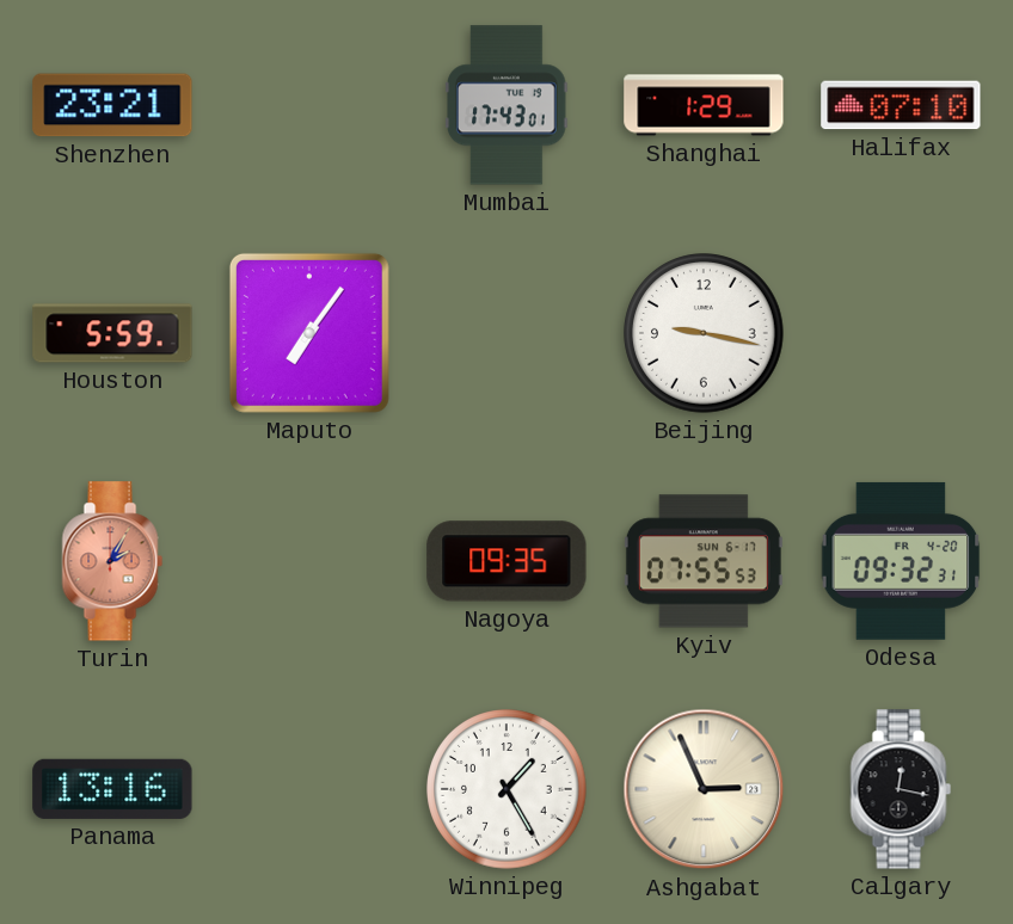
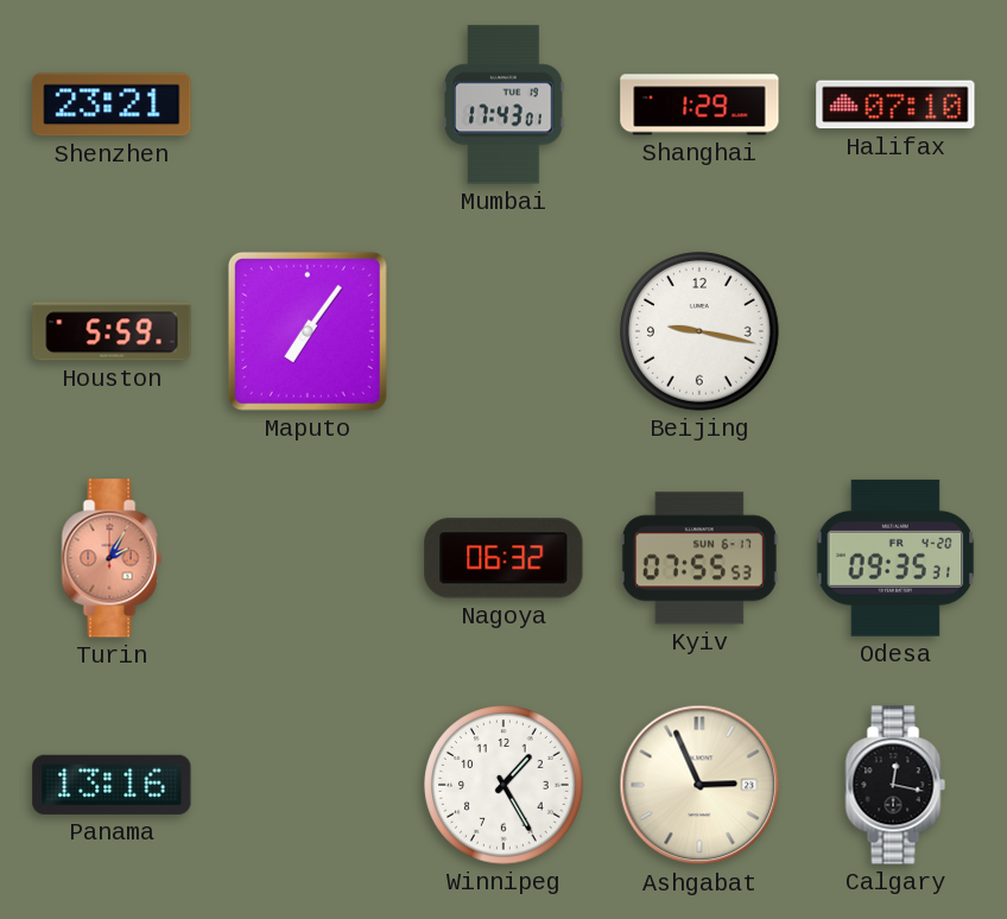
Nagoya: 09:35 -> 06:32
Odesa: 09:32 -> 09:35
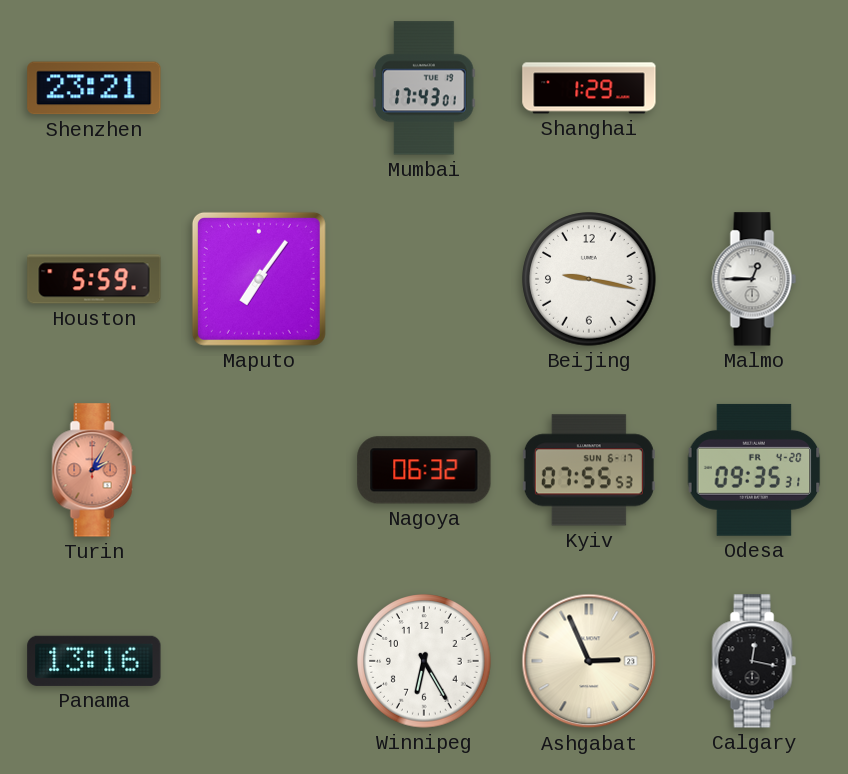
Halifax: 07:10 -> none
Malmo: none -> 12:45
Winnipeg: 1:25 -> 6:25
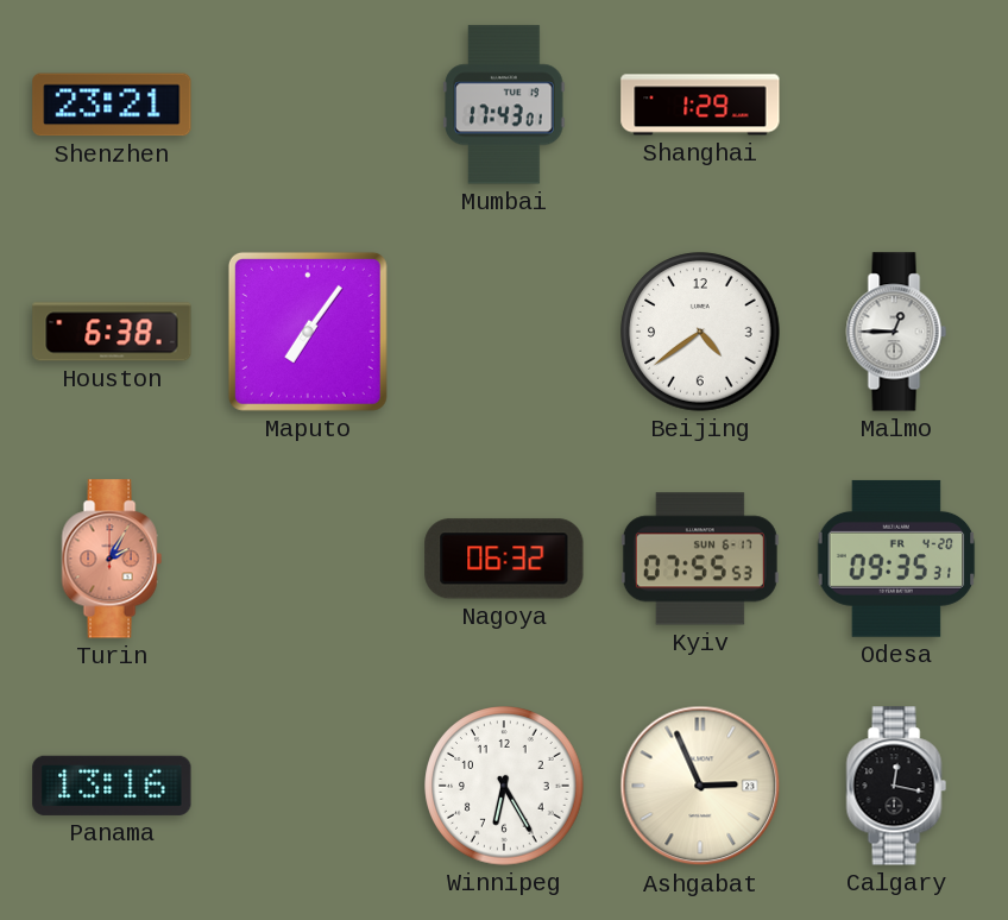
Houston: 5:59 -> 6:38
Beijing: 9:17 -> 4:39
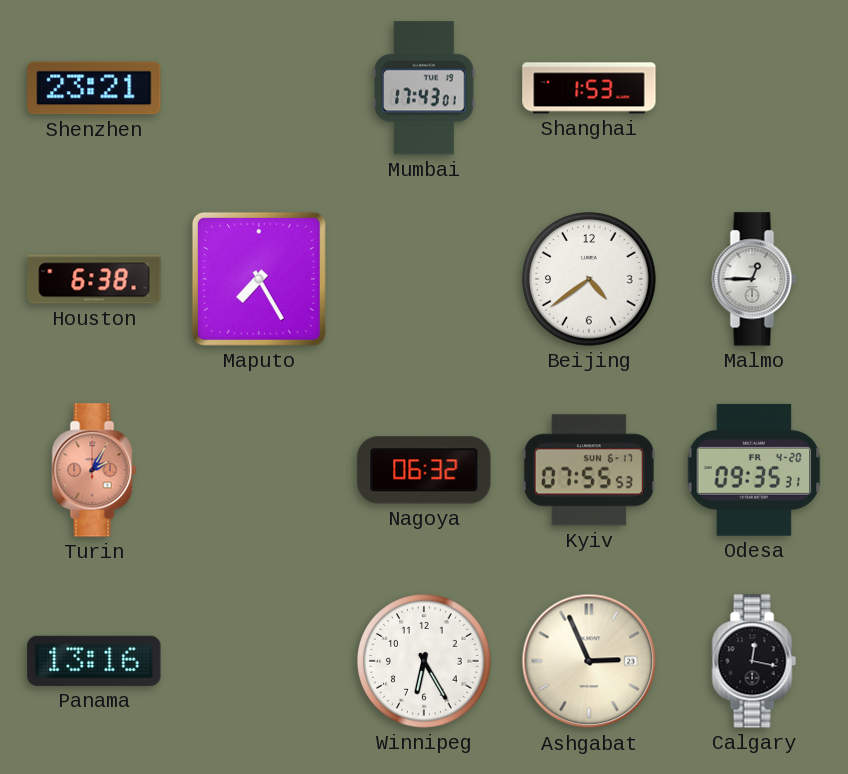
Shanghai: 1:29 -> 1:53
Maputo: 7:06 -> 7:25
